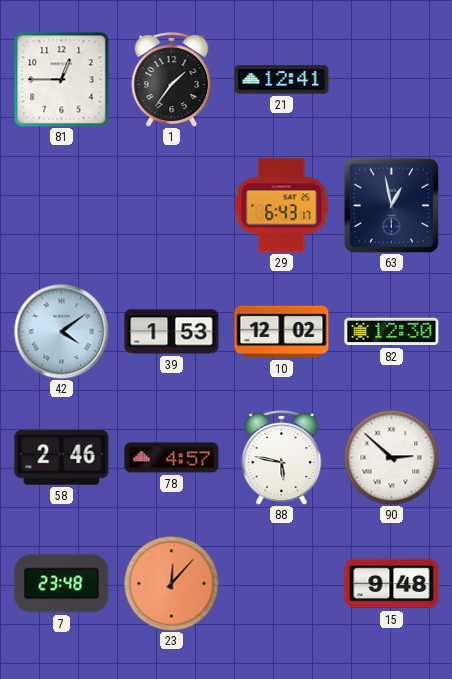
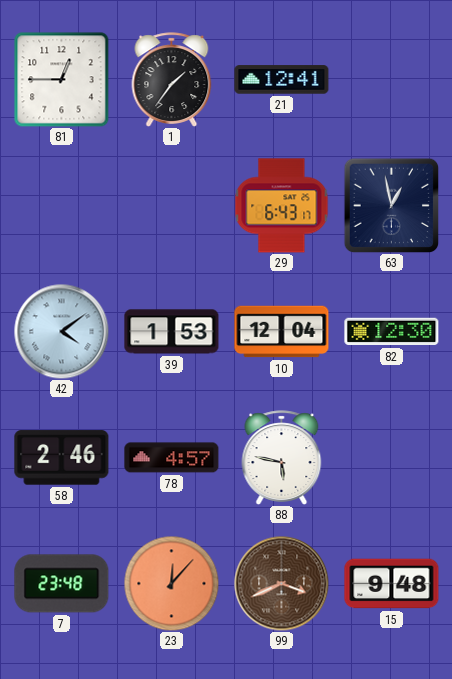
10: 12:02 -> 12:04
90: 2:52 -> none
99: none -> 3:41
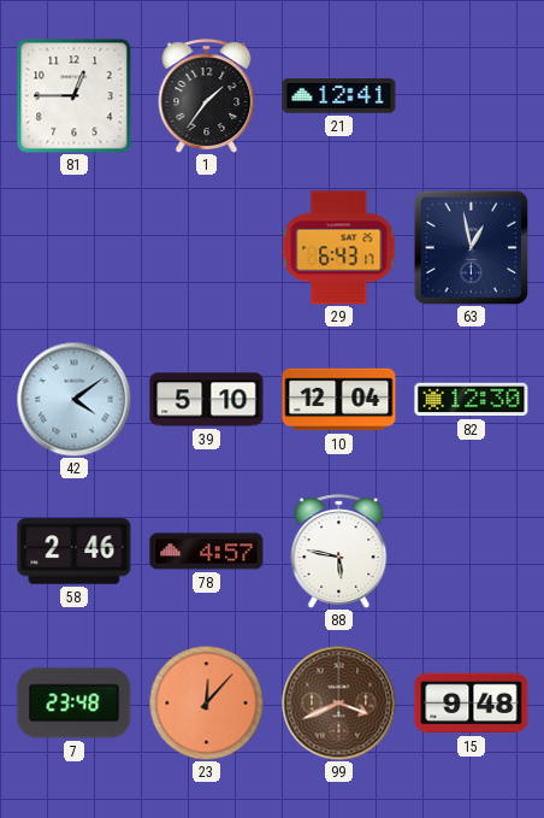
39: 1:53 -> 5:10
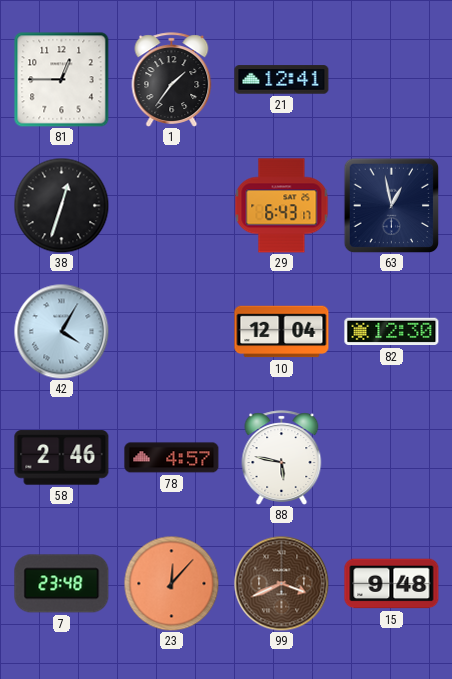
38: none -> 12:33
42: 4:09 -> 4:05
39: 5:10 -> none
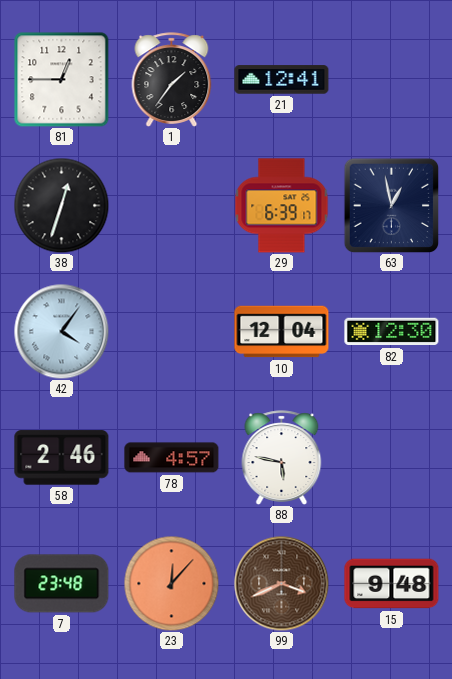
29: 6:43 -> 6:39
42: 4:05 -> 4:06
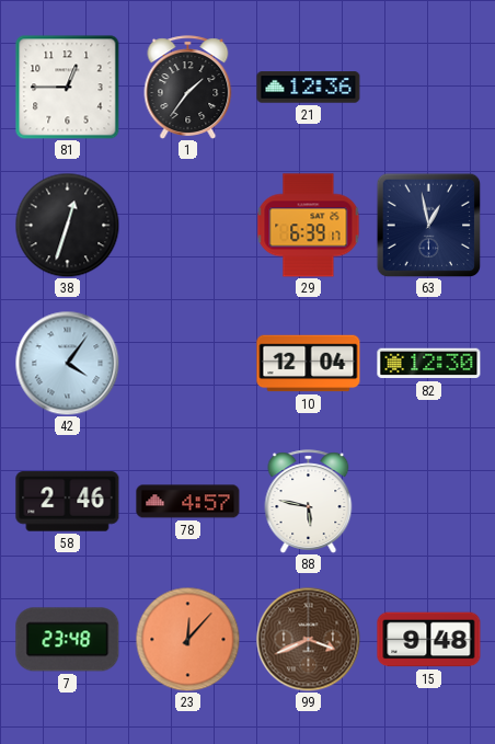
21: 12:41 -> 12:36
